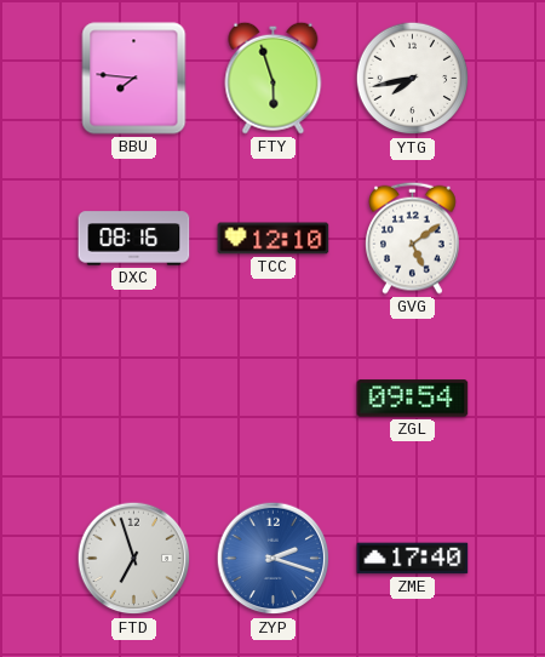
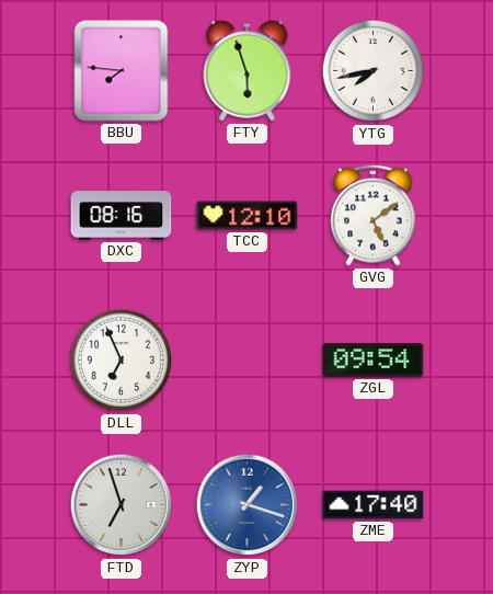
DLL: none -> 6:56
ZYP: 2:18 -> 1:18
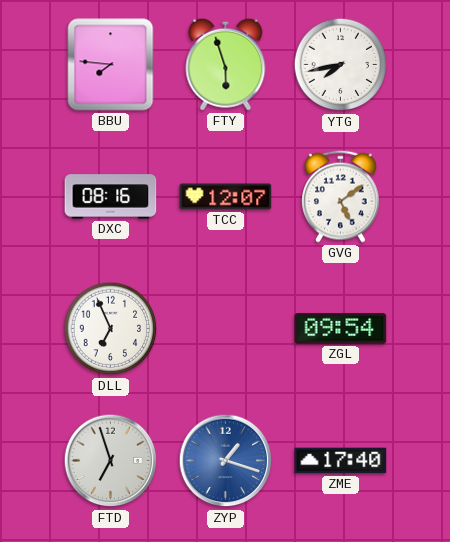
TCC: 12:10 -> 12:07
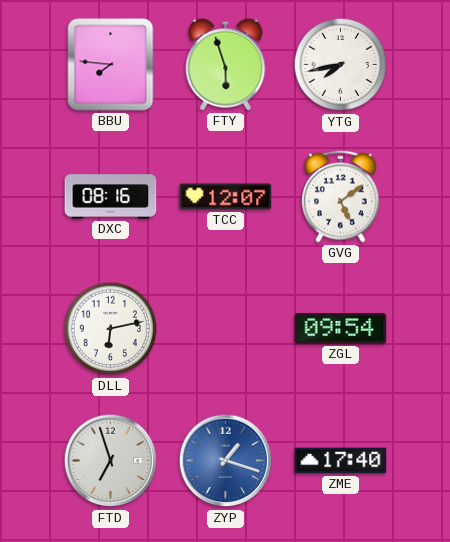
DLL: 6:56 -> 6:13
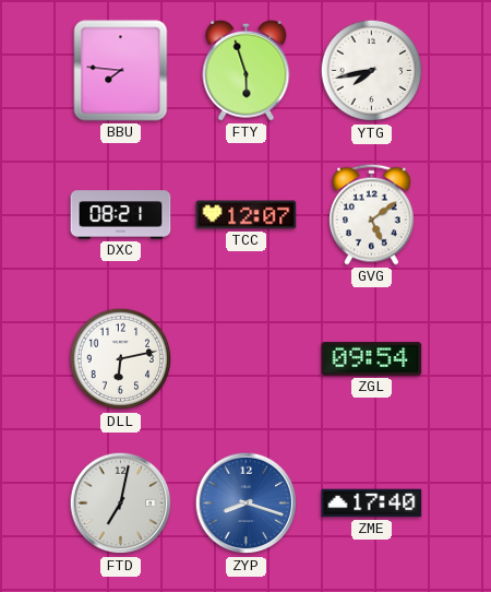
DXC: 08:16 -> 08:21
FTD: 6:57 -> 7:02
ZYP: 1:18 -> 8:18
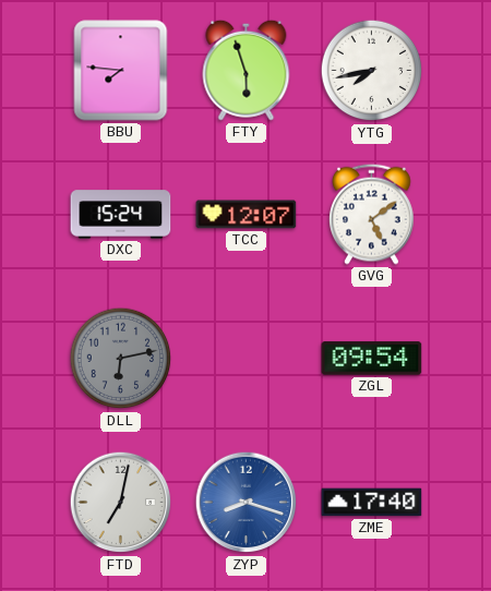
DXC: 08:21 -> 15:24
DLL dial: white -> grey
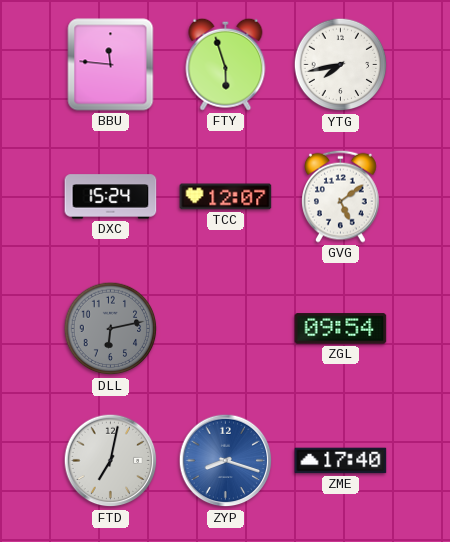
BBU: 7:46 -> 11:46
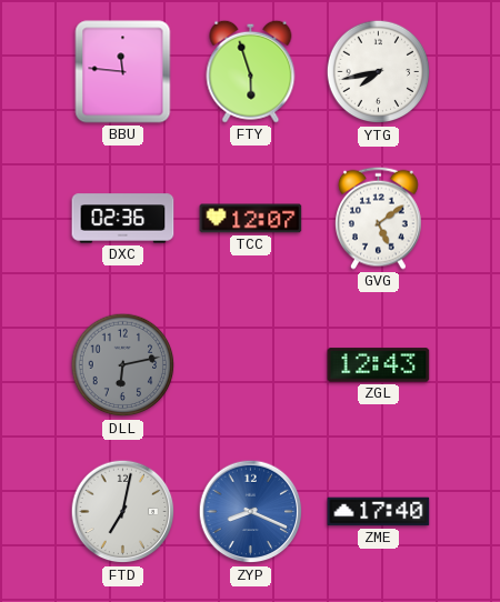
DXC: 15:24 -> 02:36
ZGL: 09:54 -> 12:43
ZYP: 8:18 -> 8:19
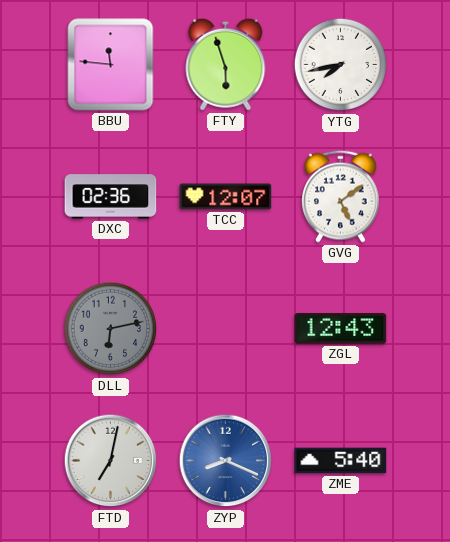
ZME: 17:40 -> 5:40
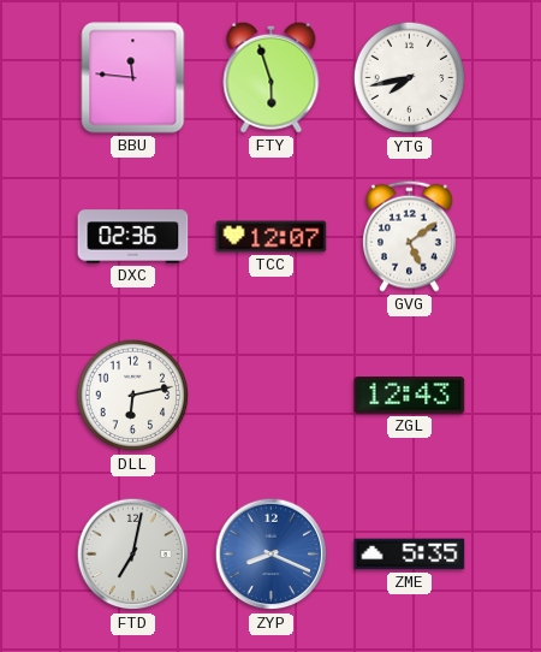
DLL dial: grey -> white
ZME: 5:40 -> 5:35
